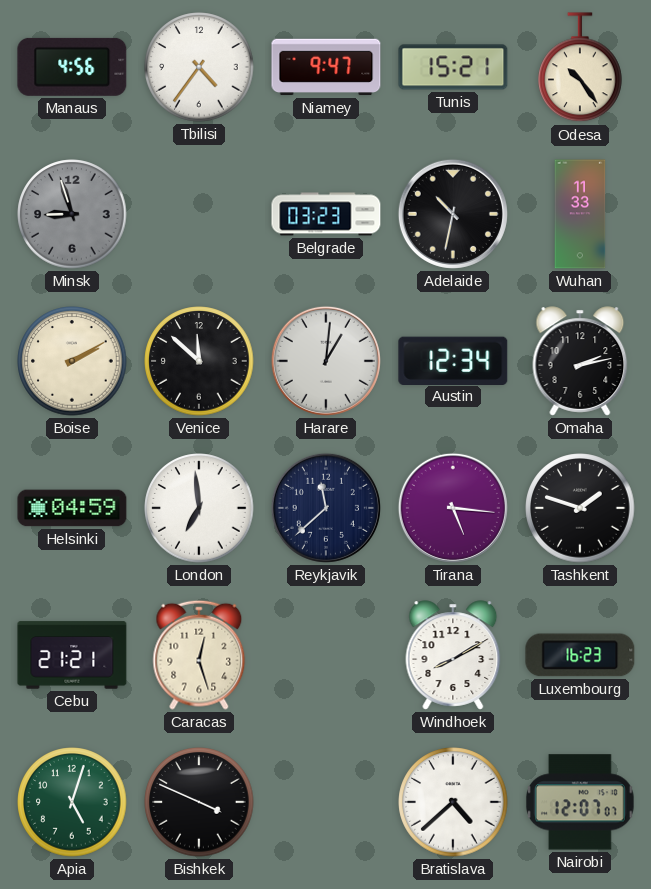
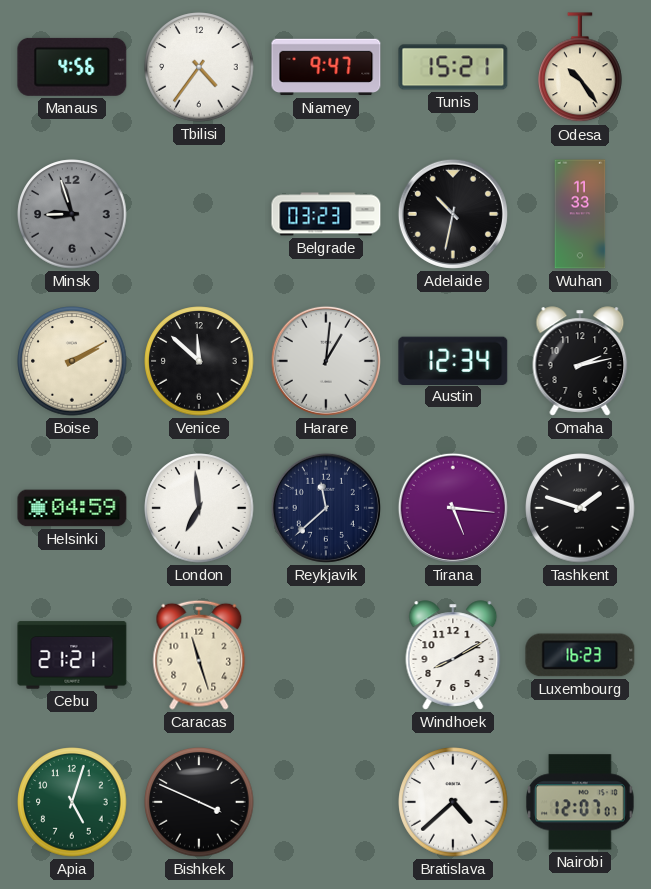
Caracas: 12:27 -> 11:27
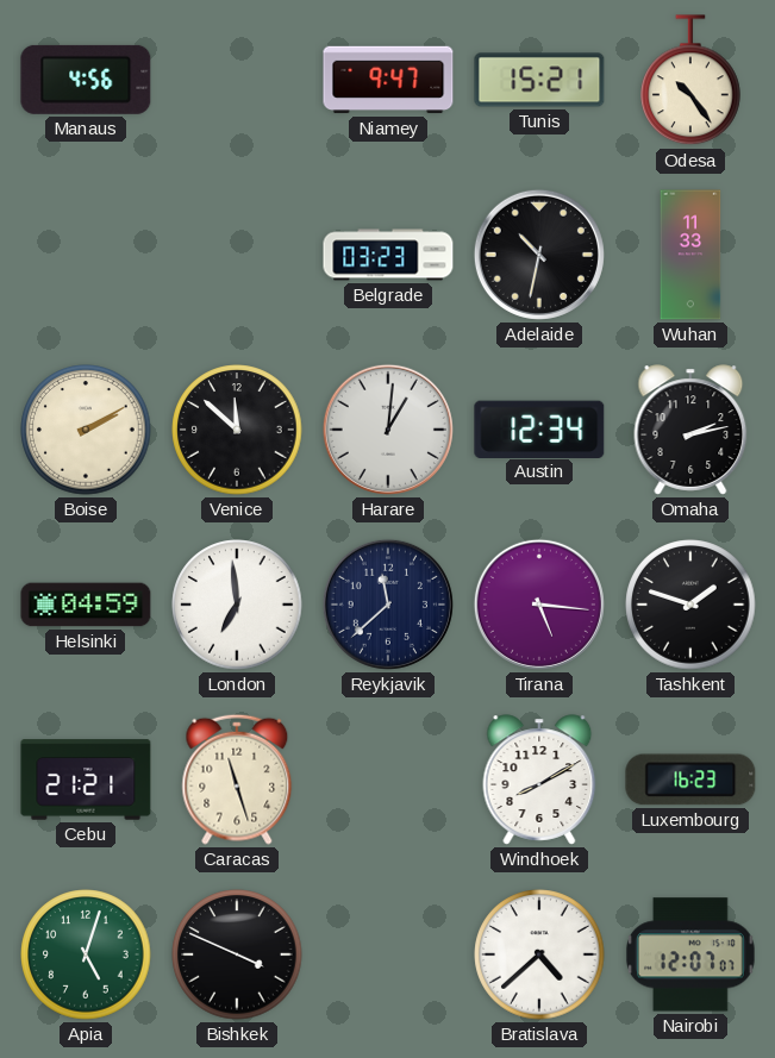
Tbilisi: 4:36 -> none
Minsk: 8:57 -> none
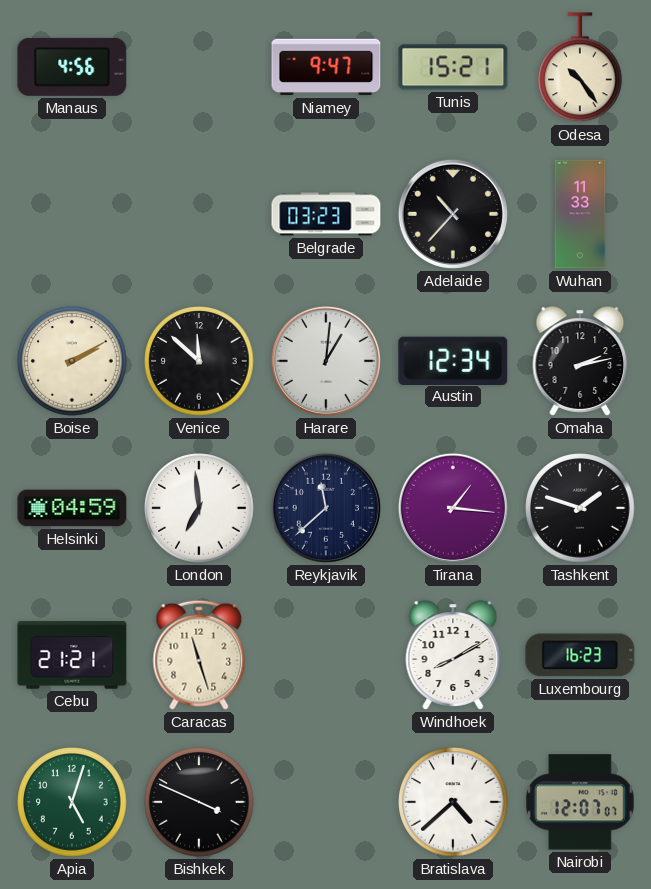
Adelaide: 10:32 -> 10:37
Tirana: 5:16 -> 1:16
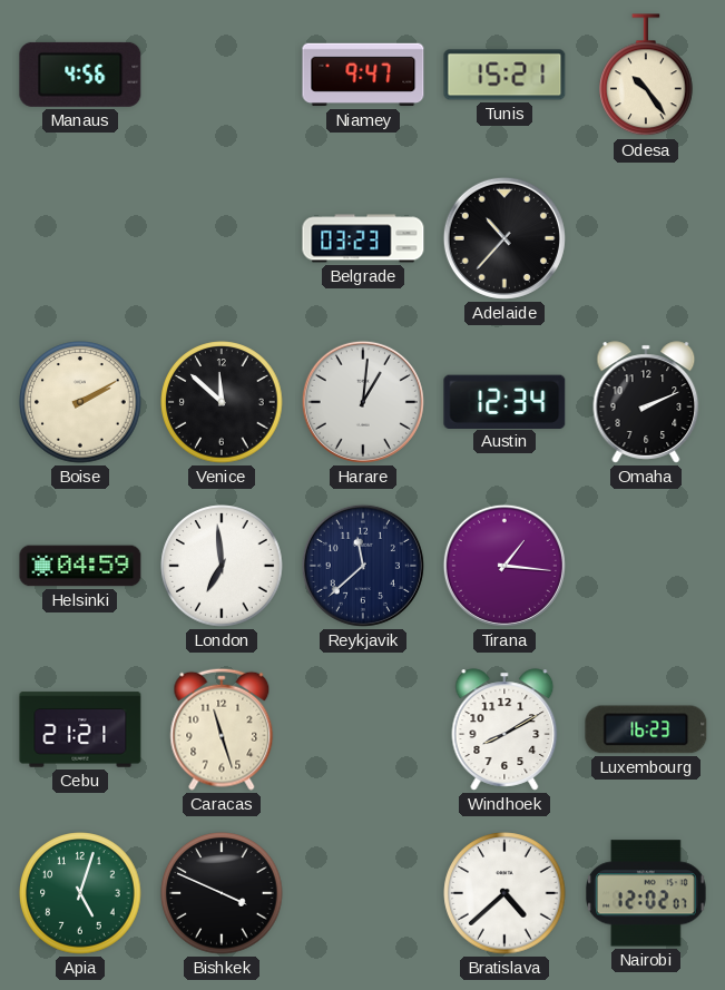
Wuhan: 11:33 -> none
Omaha: 2:13 -> 2:11
Tashkent: 1:48 -> none
Nairobi: 12:07 -> 12:02
